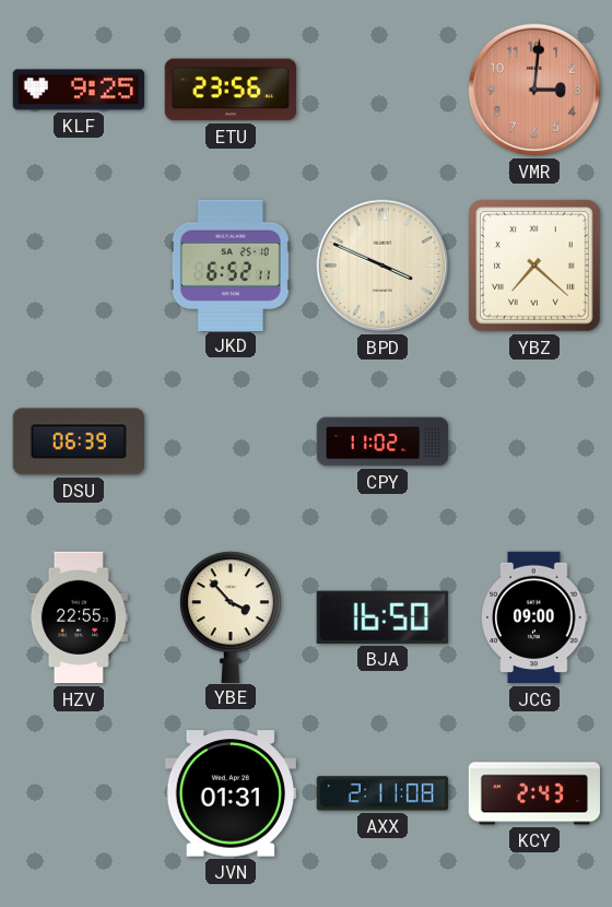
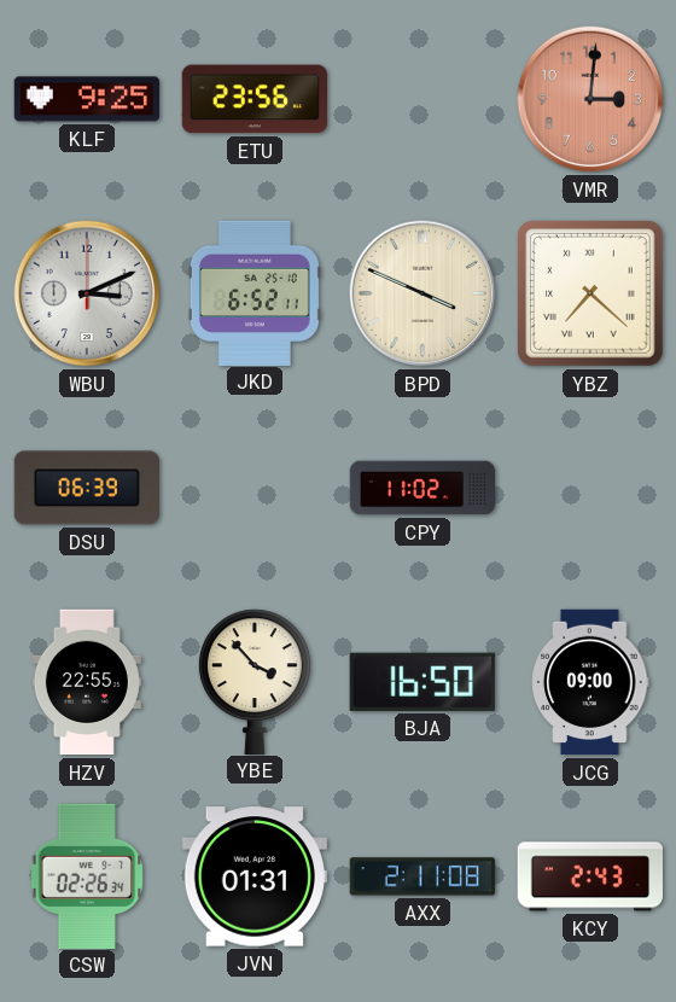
WBU: none -> 3:11
CSW: none -> 02:26
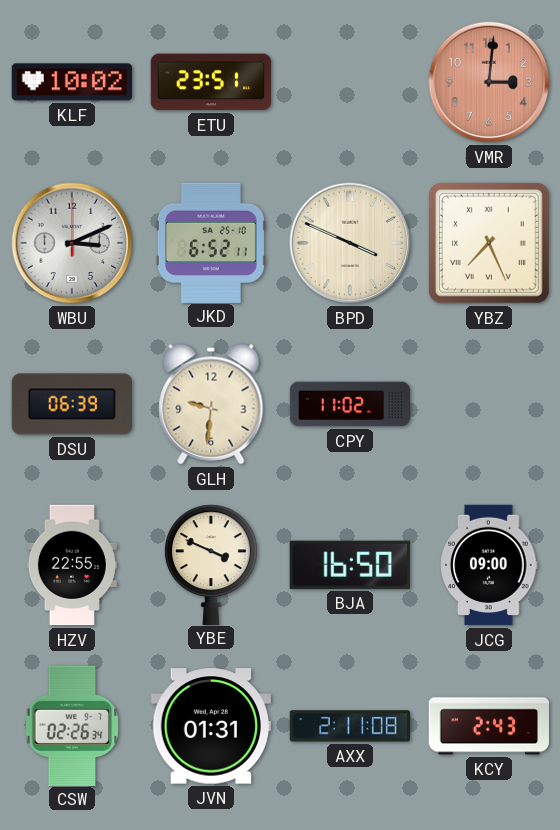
KLF: 9:25 -> 10:02
ETU: 23:56 -> 23:51
YBZ: 7:22 -> 7:26
GLH: none -> 9:31
YBE: 3:53 -> 3:49
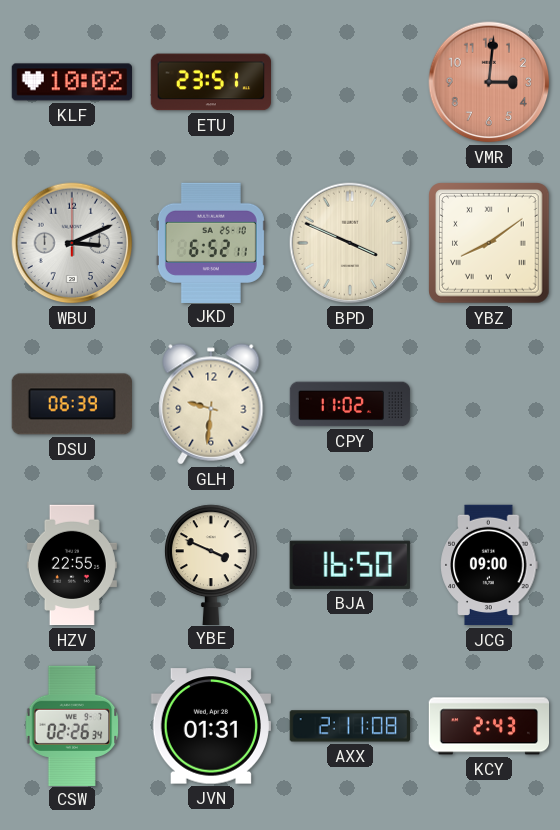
YBZ: 7:26 -> 8:09
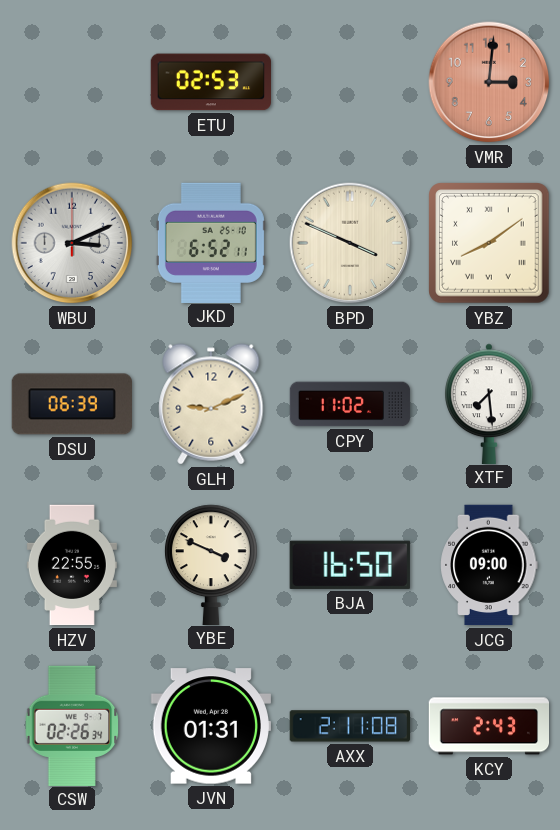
KLF: 10:02 -> none
ETU: 23:51 -> 02:53
GLH: 9:31 -> 9:11
XTF: none -> 7:29
